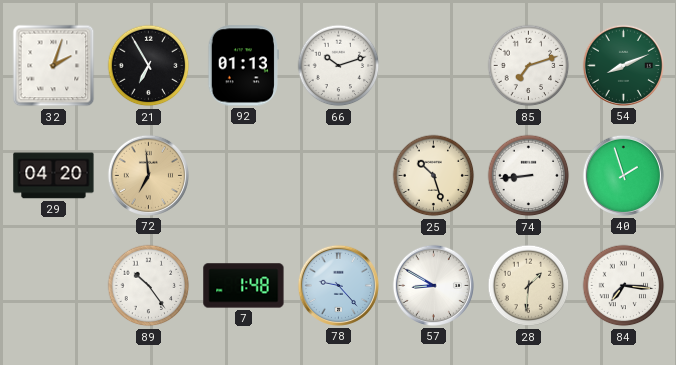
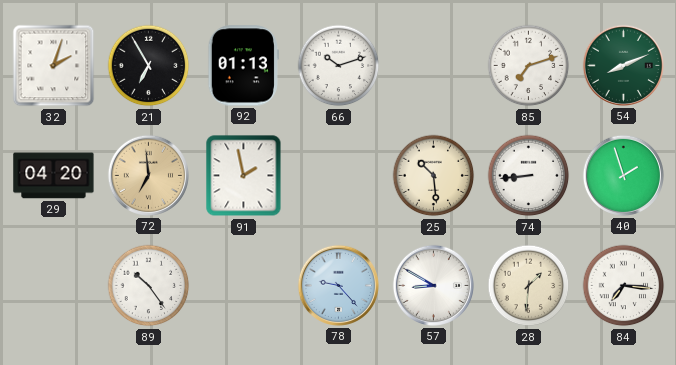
91: none -> 1:58
25: 10:27 -> 10:29
7: 1:48 -> none
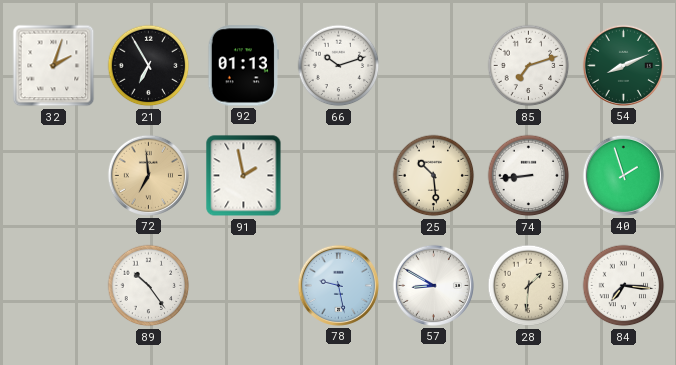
29: 04:20 -> none
78: 9:23 -> 9:28
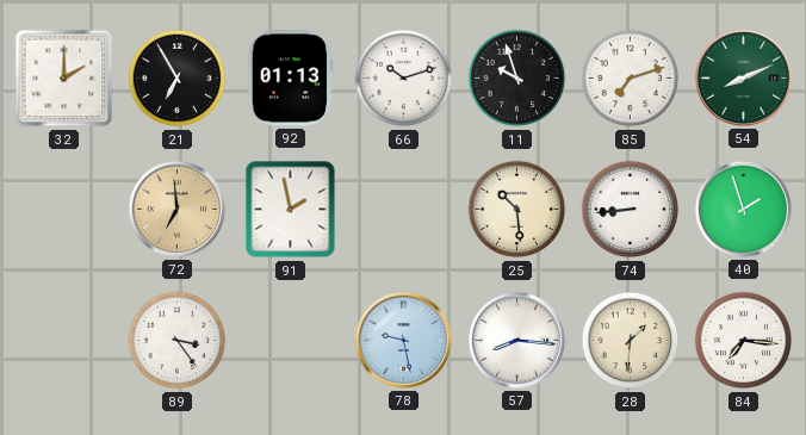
32: 2:03 -> 2:00
11: none -> 9:57
89: 10:24 -> 3:24
57: 8:50 -> 8:16
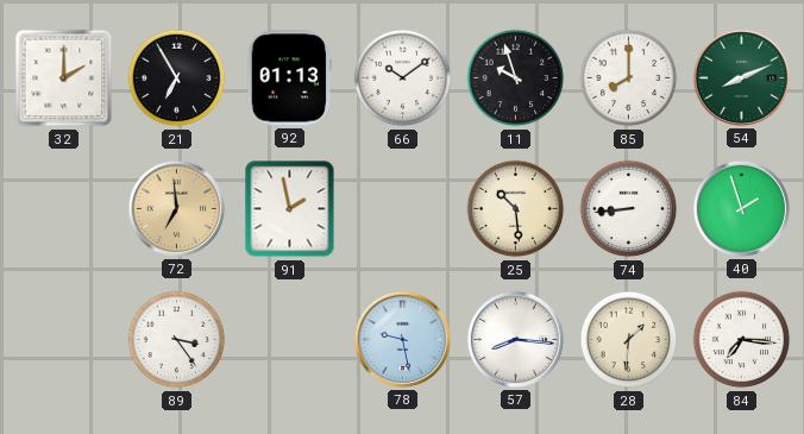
66: 10:12 -> 10:09
85: 7:12 -> 8:00
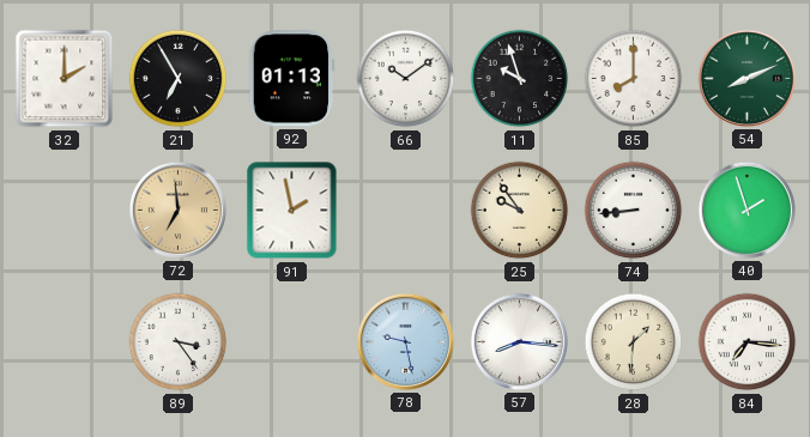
25: 10:29 -> 9:54
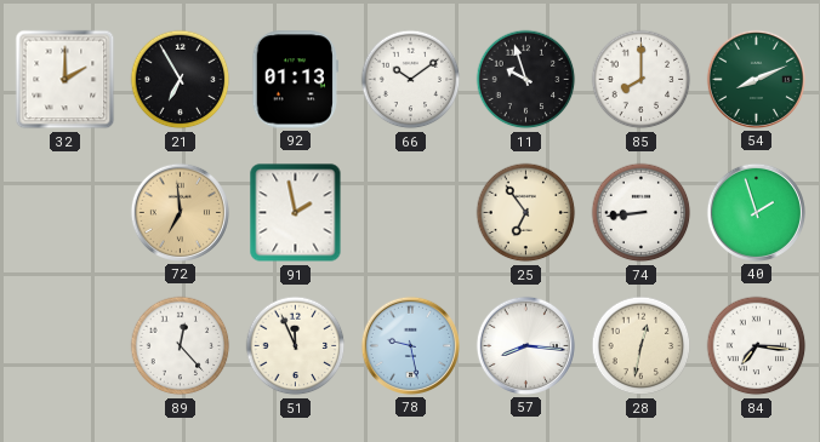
25: 9:54 -> 6:54
89: 3:24 -> 12:23
51: none -> 11:56
28: 1:31 -> 12:32
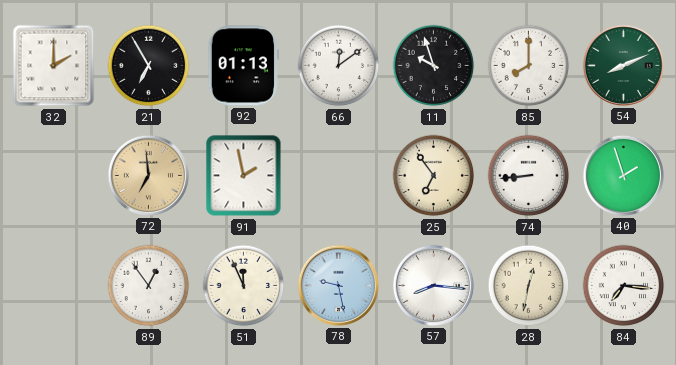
66: 10:09 -> 12:09
89: 12:23 -> 12:54
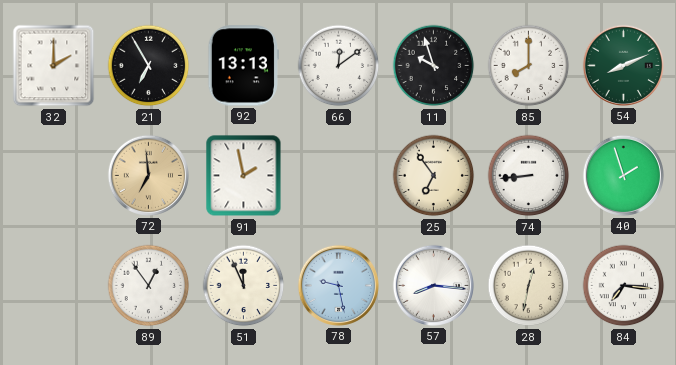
92: 01:13 -> 13:13
